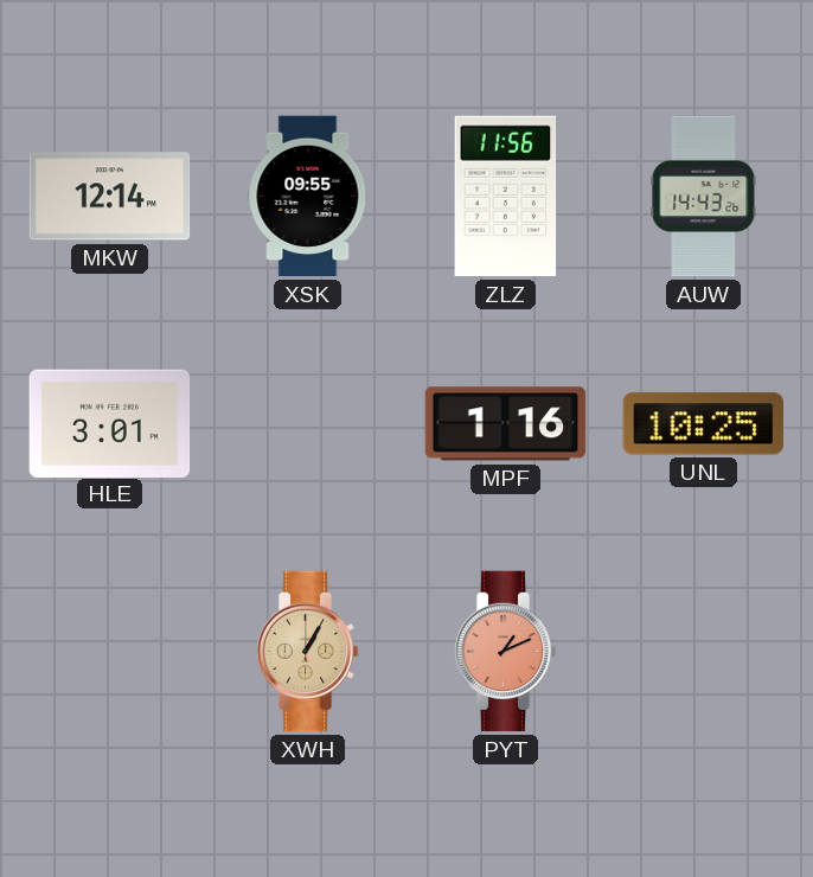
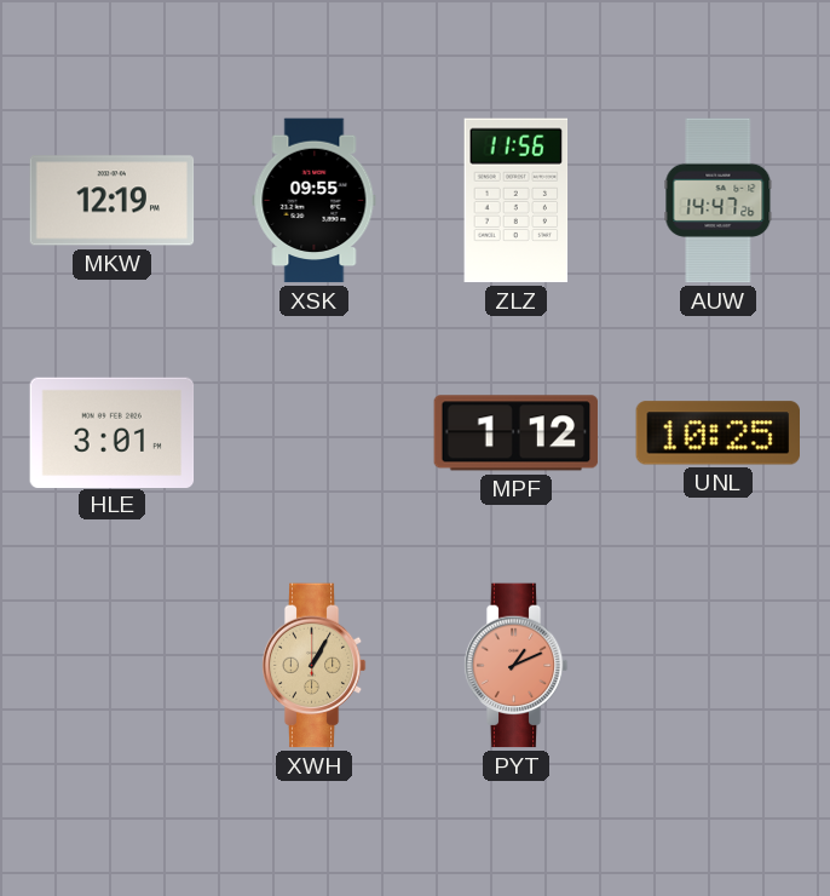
MKW: 12:14 -> 12:19
AUW: 14:43 -> 14:47
MPF: 1:16 -> 1:12
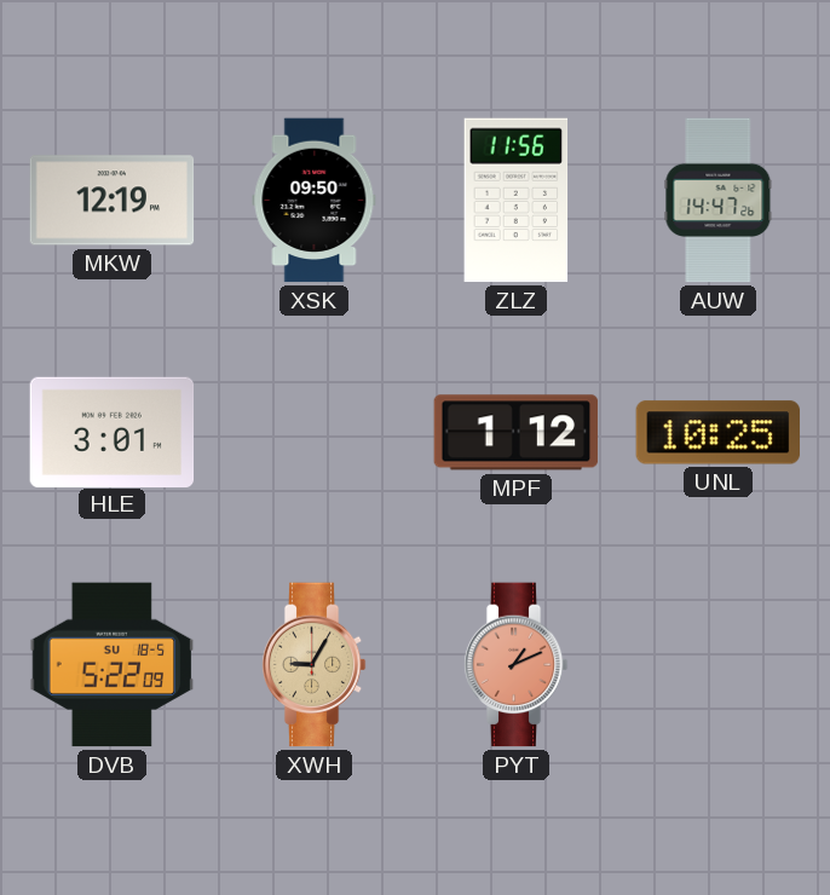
XSK: 09:55 -> 09:50
DVB: none -> 5:22
XWH: 1:05 -> 9:05
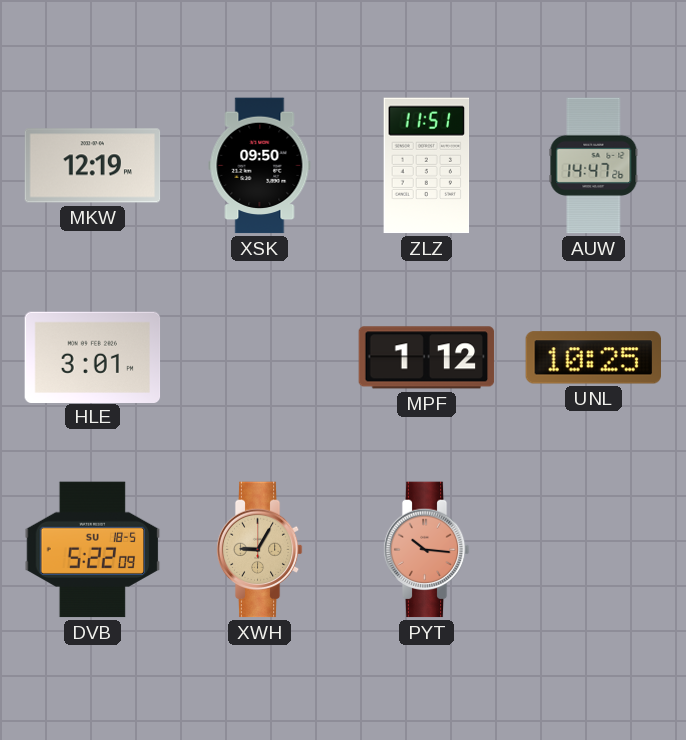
ZLZ: 11:56 -> 11:51
PYT: 1:11 -> 10:16
